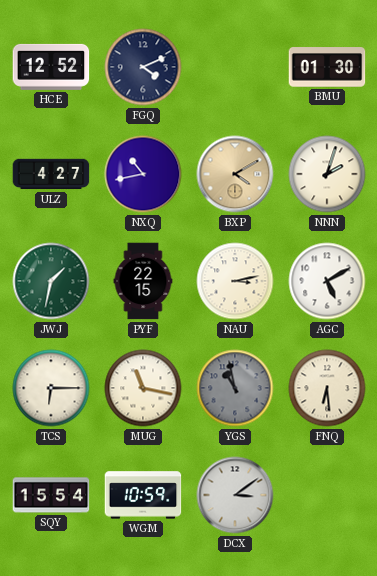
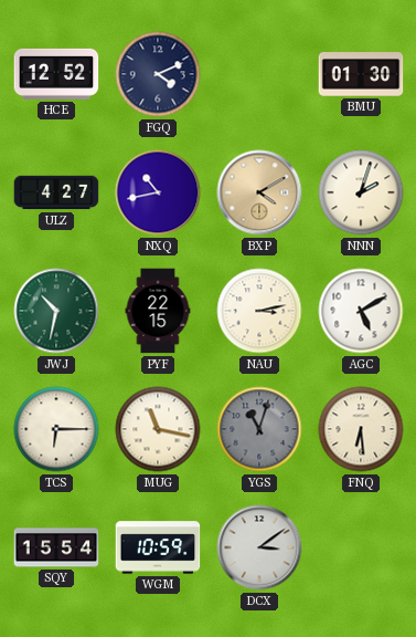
JWJ: 1:32 -> 10:32
YGS: 10:58 -> 11:03
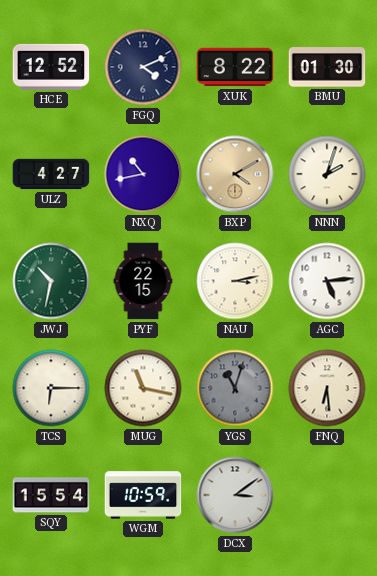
XUK: none -> 8:22
AGC: 5:10 -> 5:14
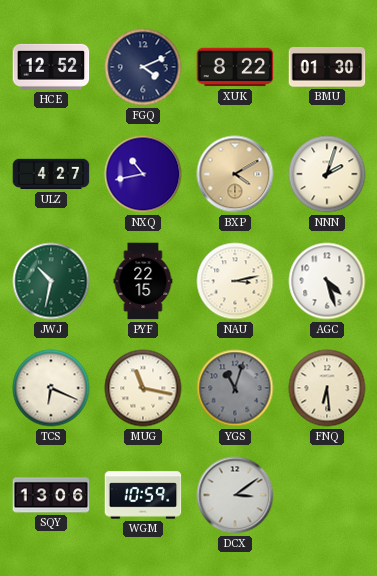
AGC: 5:14 -> 4:27
TCS: 6:15 -> 6:19
SQY: 15:54 -> 13:06
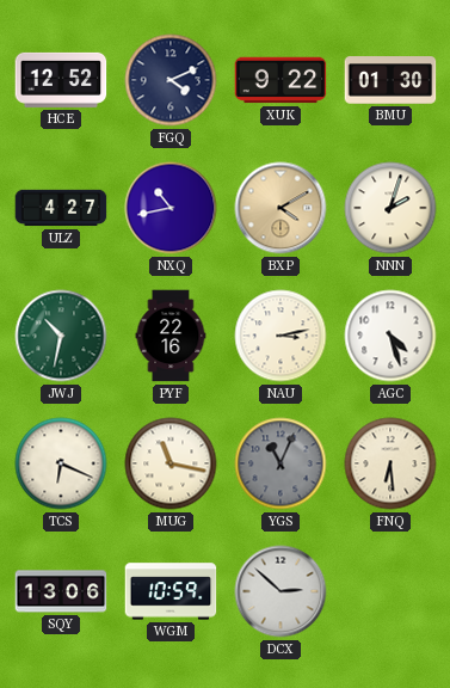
XUK: 8:22 -> 9:22
PYF: 22:15 -> 22:16
YGS: 11:03 -> 11:04
DCX: 3:09 -> 2:52
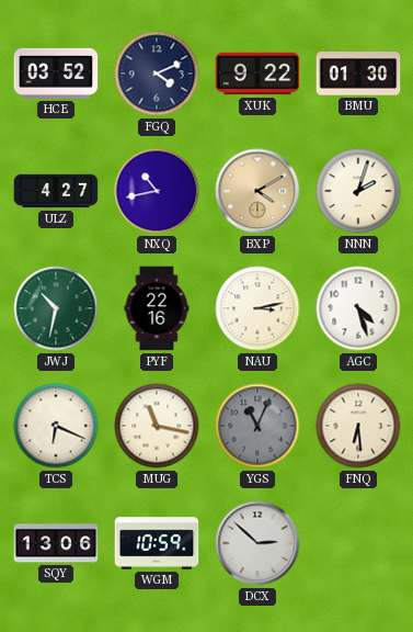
HCE: 12:52 -> 03:52
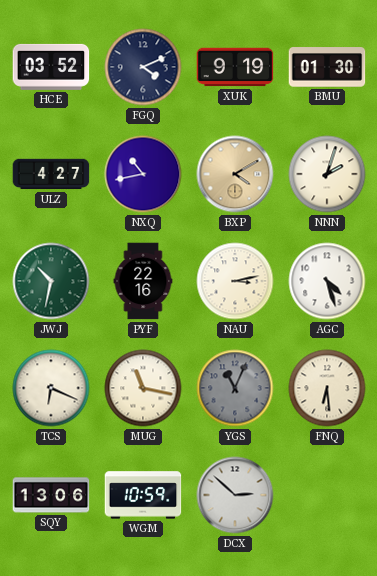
XUK: 9:22 -> 9:19
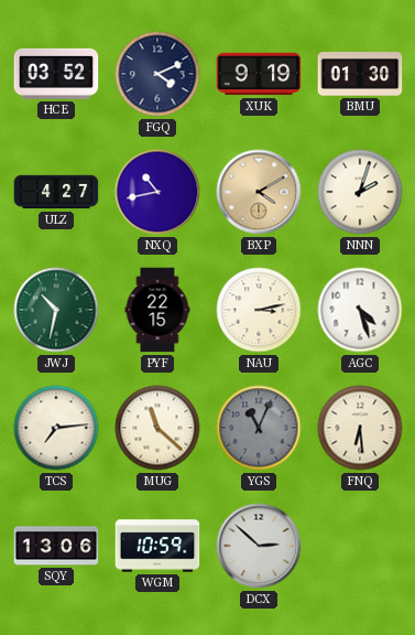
PYF: 22:16 -> 22:15
TCS: 6:19 -> 7:14
MUG: 11:17 -> 11:22
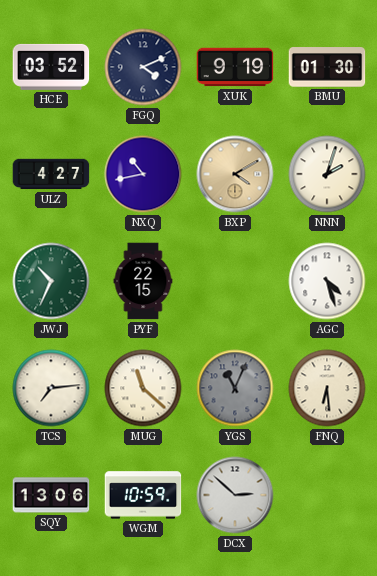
JWJ: 10:32 -> 10:34
NAU: 3:13 -> none
